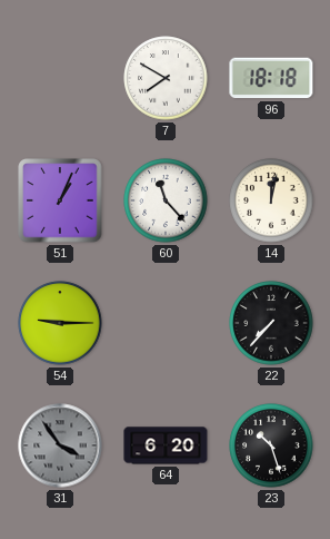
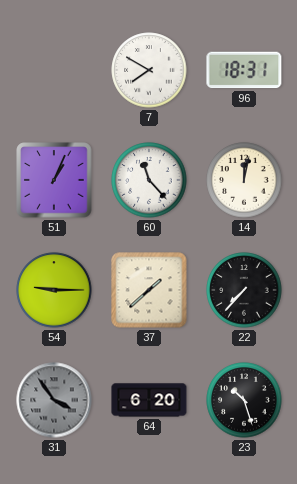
96: 18:18 -> 18:31
37: none -> 1:38
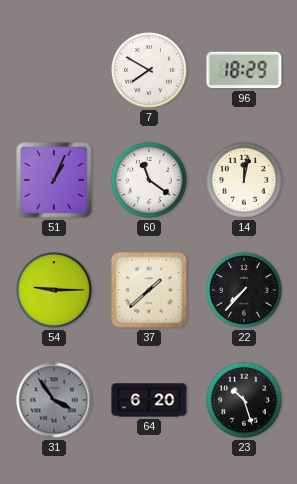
96: 18:31 -> 18:29
60: 11:23 -> 11:21
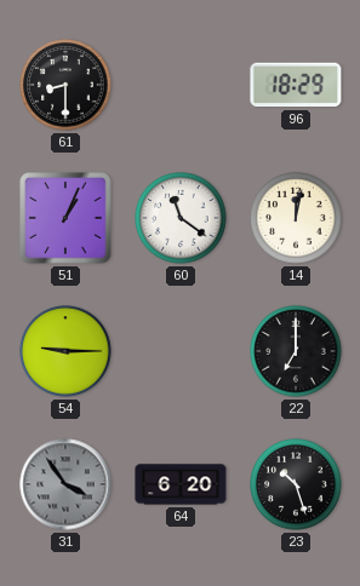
61: none -> 8:30
7: 7:50 -> none
37: 1:38 -> none
22: 7:37 -> 7:00
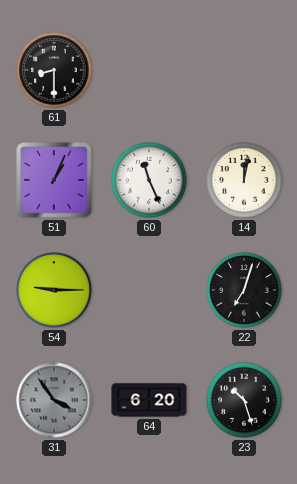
96: 18:29 -> none
60: 11:21 -> 11:26
22: 7:00 -> 7:03
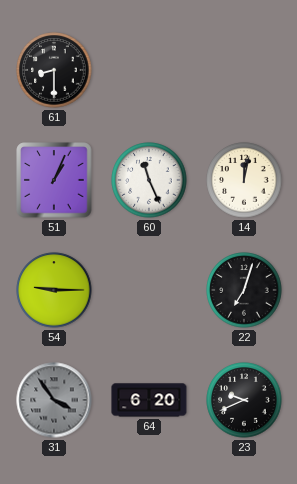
23: 10:27 -> 9:41
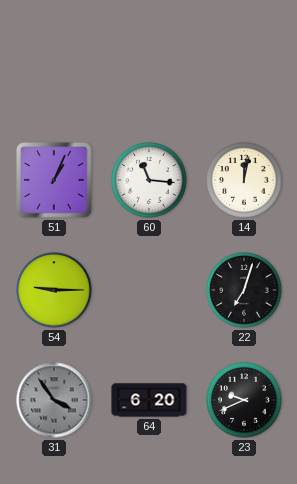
61: 8:30 -> none
60: 11:26 -> 11:16
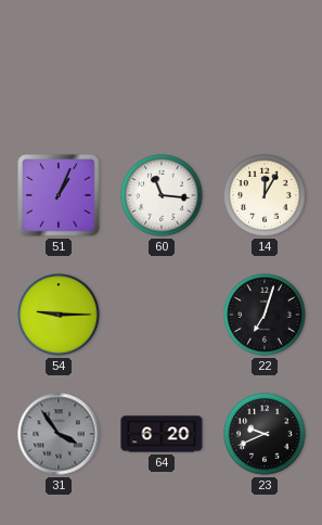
14: 12:02 -> 12:05
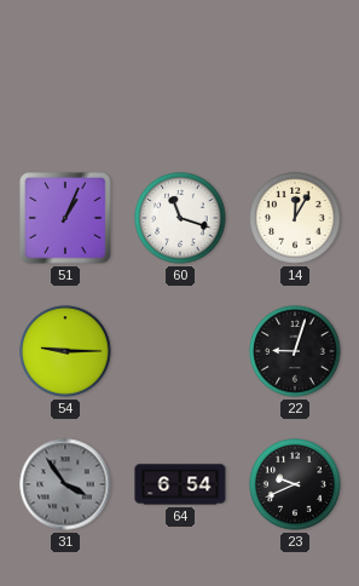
60: 11:16 -> 11:18
22: 7:03 -> 9:03
64: 6:20 -> 6:54
